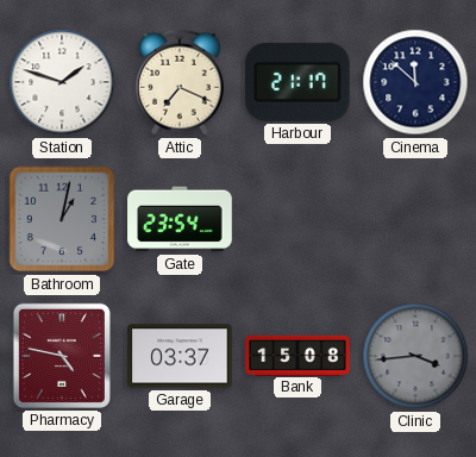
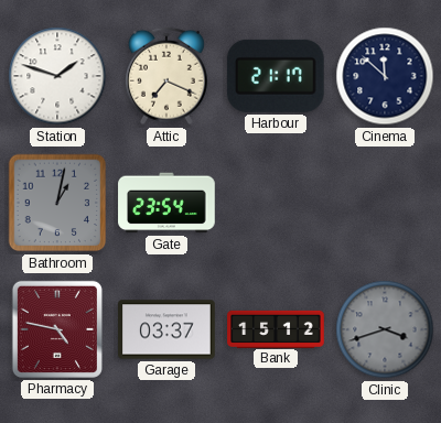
Bank: 15:08 -> 15:12
Clinic: 3:44 -> 3:42
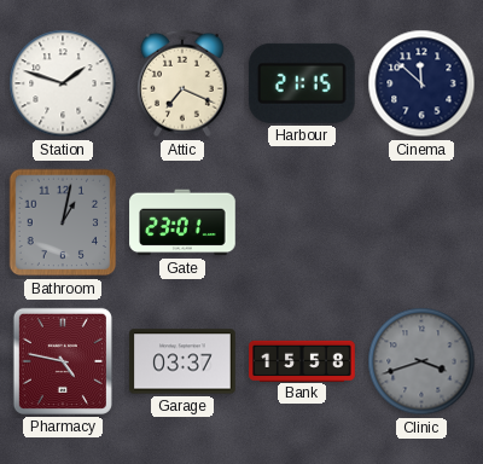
Harbour: 21:17 -> 21:15
Gate: 23:54 -> 23:01
Bank: 15:12 -> 15:58
